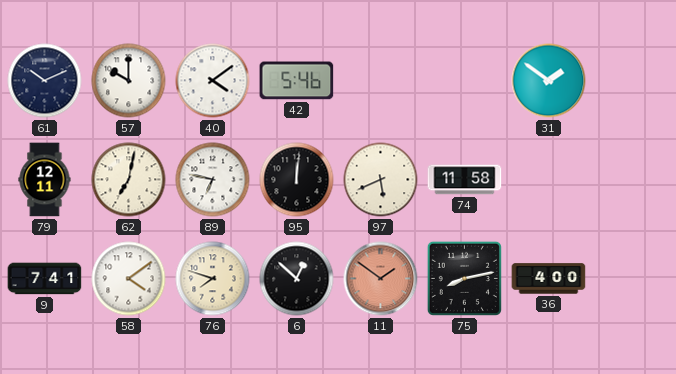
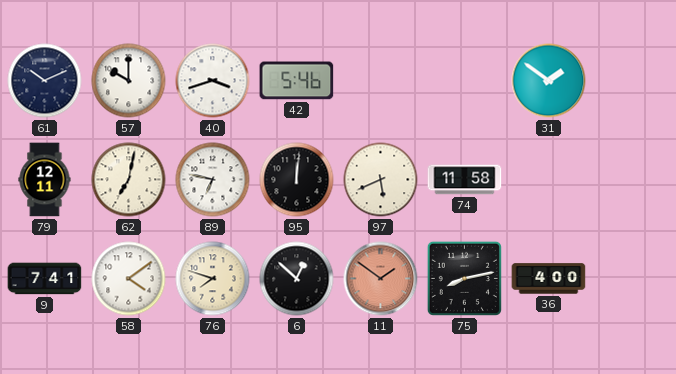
40: 4:09 -> 3:42
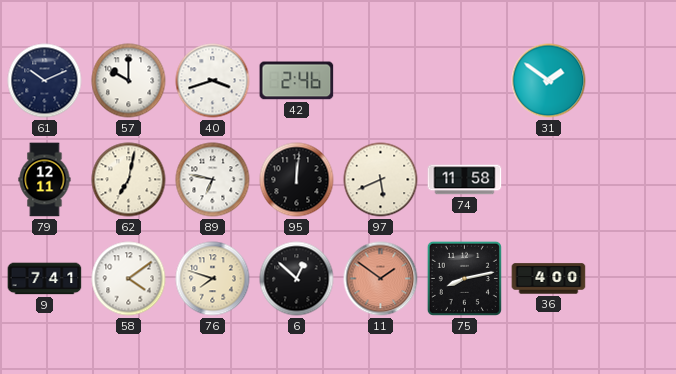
42: 5:46 -> 2:46
